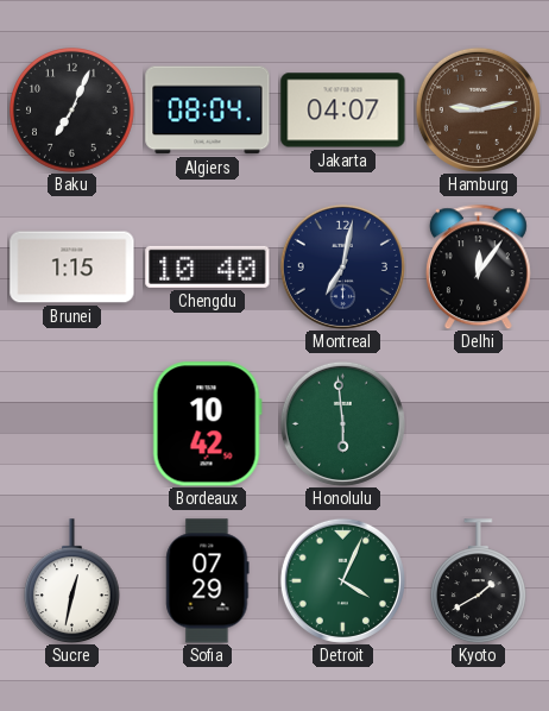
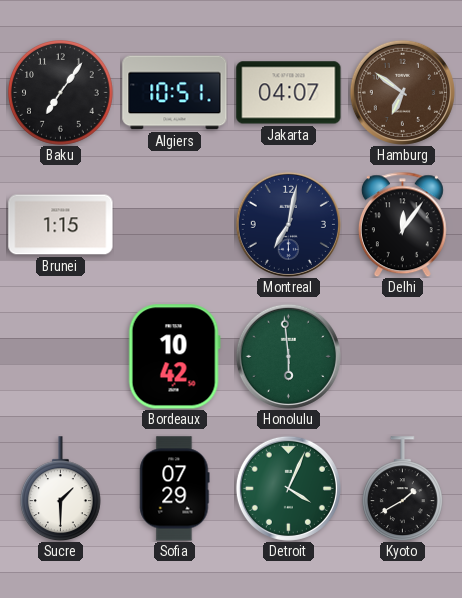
Baku: 7:04 -> 7:06
Algiers: 08:04 -> 10:51
Hamburg: 9:13 -> 6:51
Chengdu: 10:40 -> none
Sucre: 12:32 -> 1:30
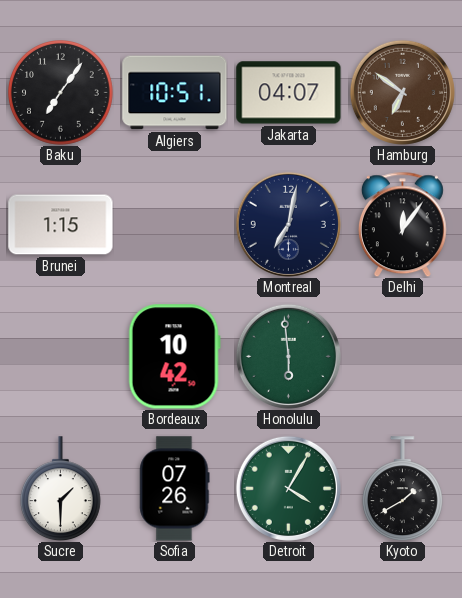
Sofia: 07:29 -> 07:26
Detroit: 4:04 -> 4:05
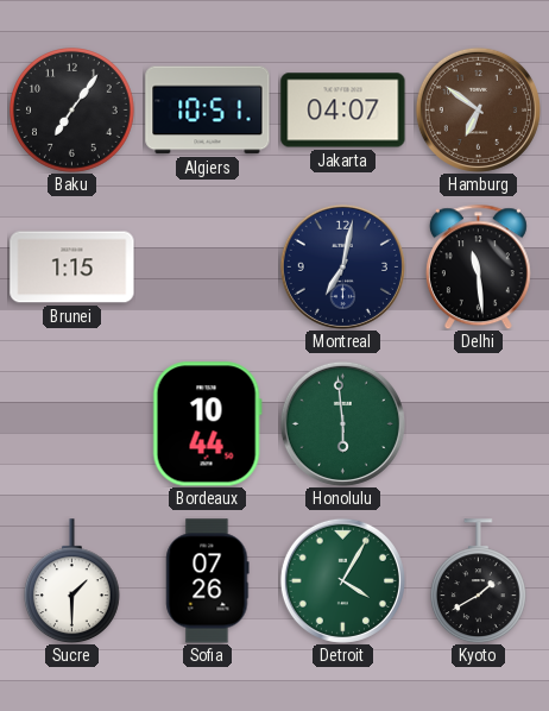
Delhi: 12:06 -> 11:29
Bordeaux: 10:42 -> 10:44
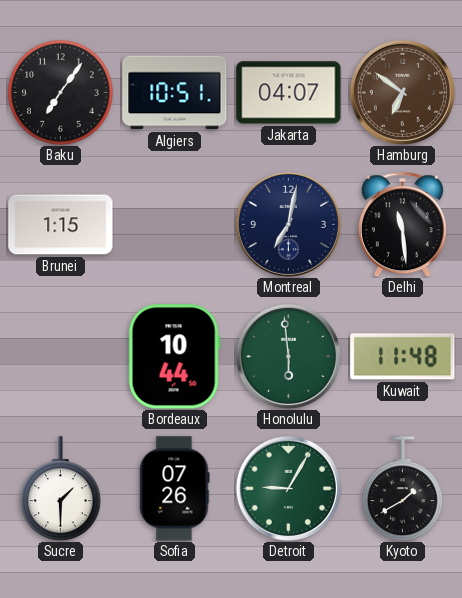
Kuwait: none -> 11:48
Detroit: 4:05 -> 9:05
